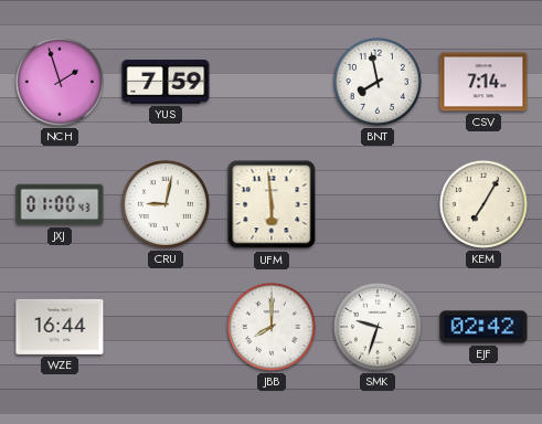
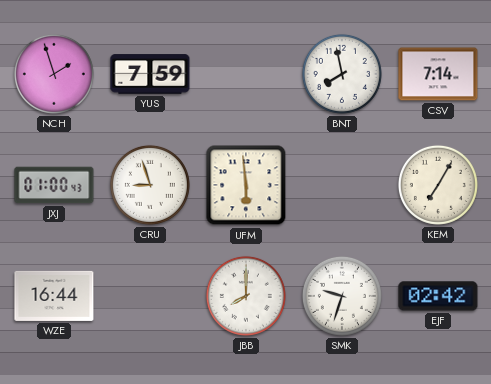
CRU: 9:02 -> 8:57
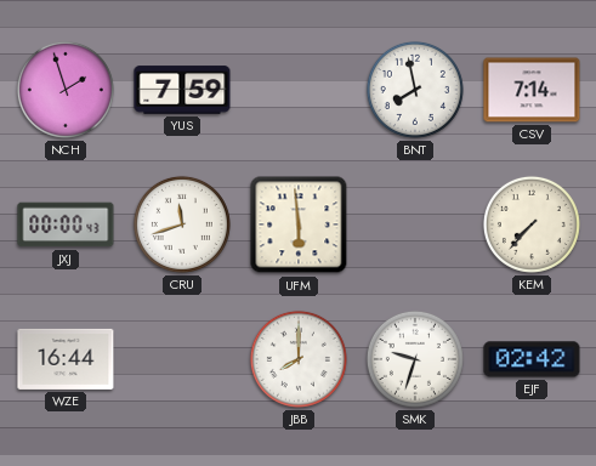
JXJ: 01:00 -> 00:00
CRU: 8:57 -> 11:42
KEM: 7:05 -> 7:37
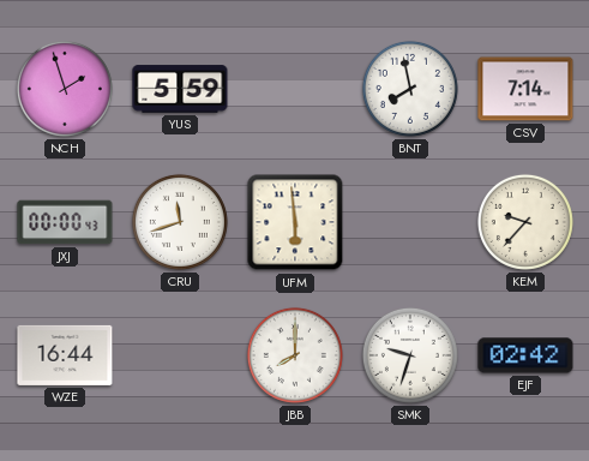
YUS: 7:59 -> 5:59
KEM: 7:37 -> 9:37
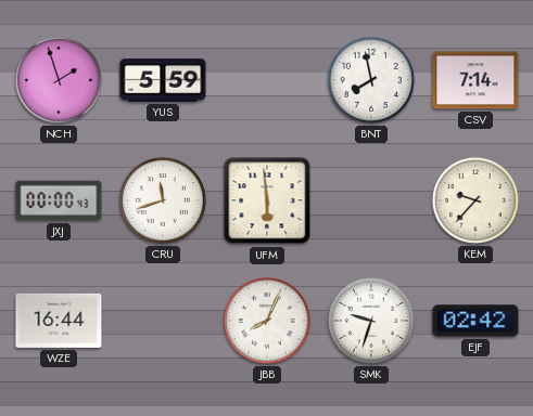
JBB: 8:00 -> 8:04
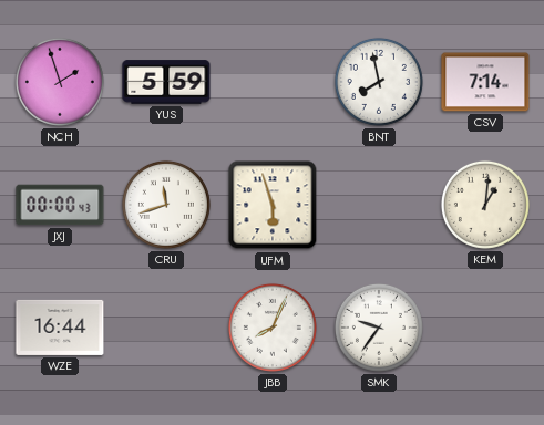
UFM: 5:59 -> 5:57
KEM: 9:37 -> 1:01
SMK: 9:33 -> 9:36
EJF: 02:42 -> none
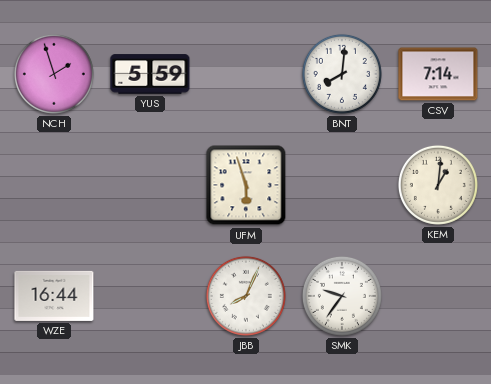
BNT: 7:58 -> 8:01
JXJ: 00:00 -> none
CRU: 11:42 -> none
